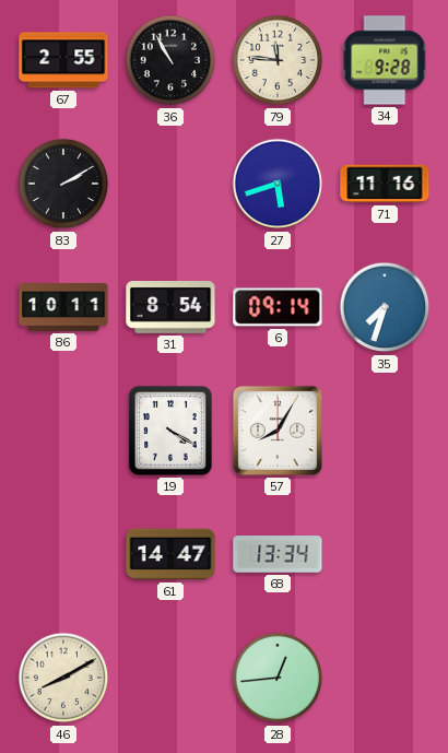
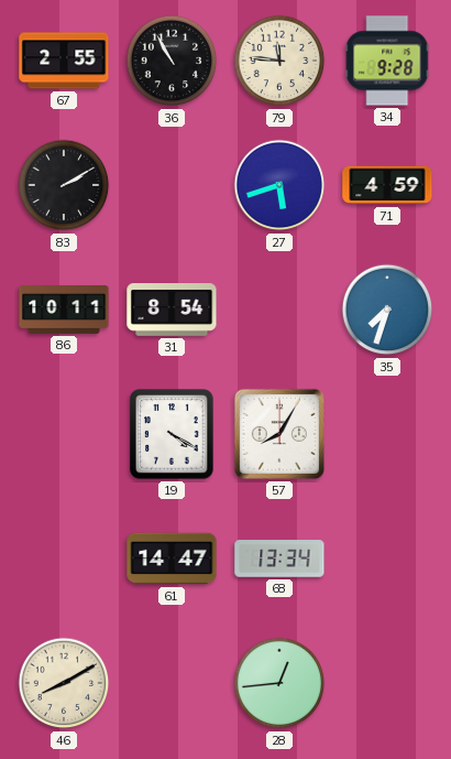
71: 11:16 -> 4:59
6: 09:14 -> none
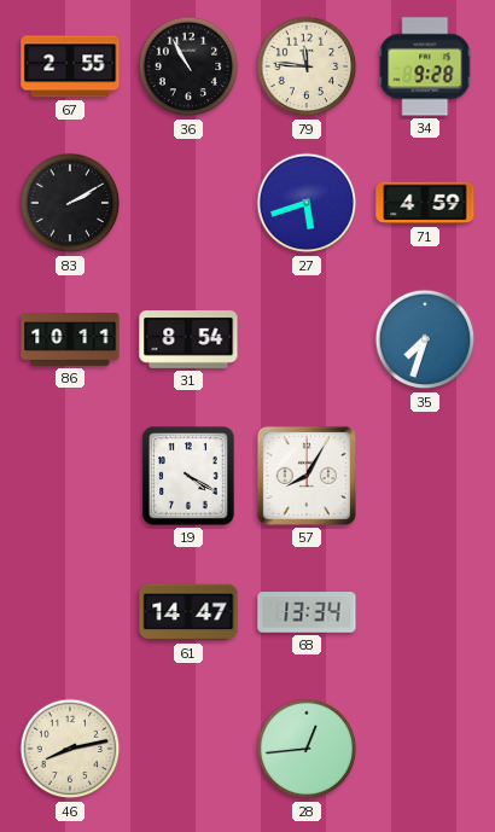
46: 8:10 -> 8:13
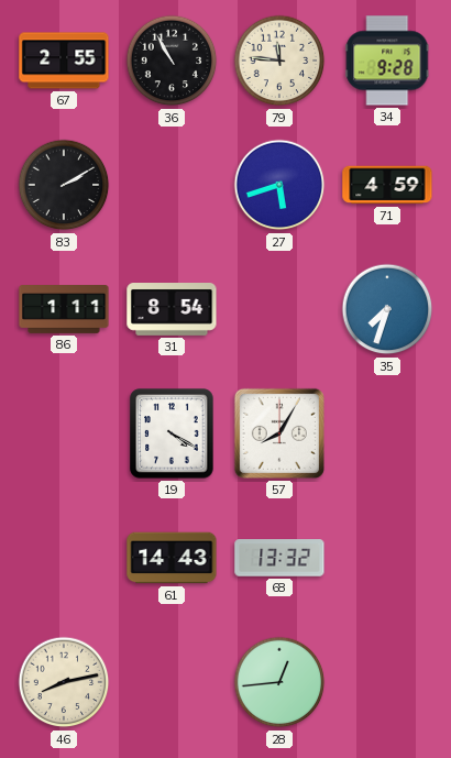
86: 10:11 -> 1:11
61: 14:47 -> 14:43
68: 13:34 -> 13:32
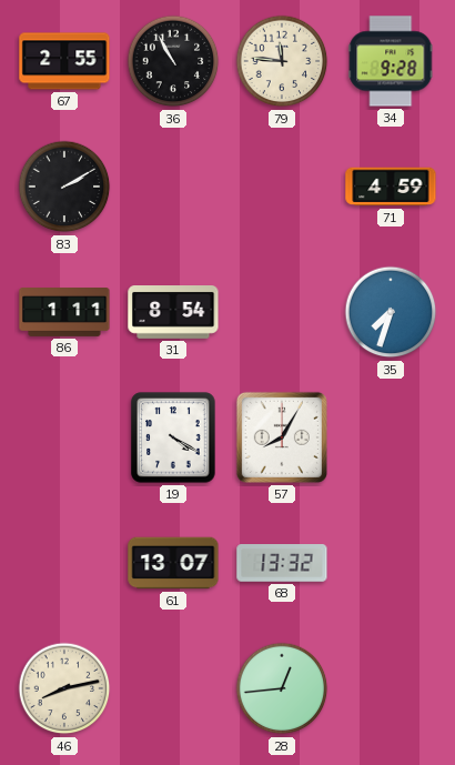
27: 5:42 -> none
61: 14:43 -> 13:07
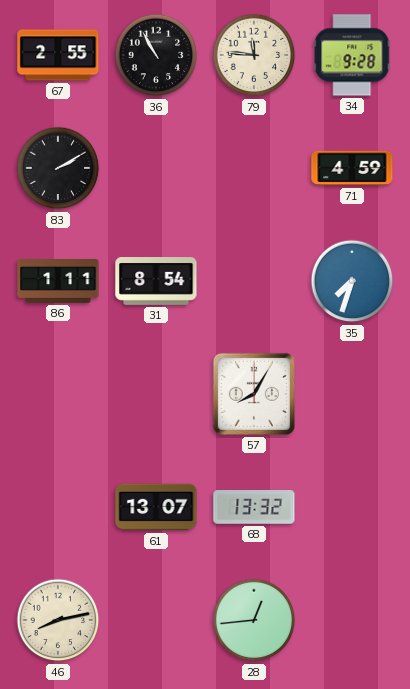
19: 4:20 -> none
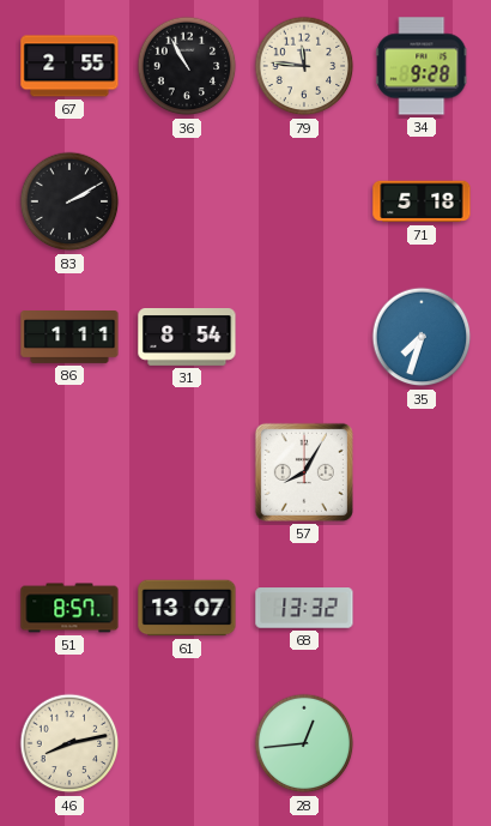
71: 4:59 -> 5:18
51: none -> 8:57
